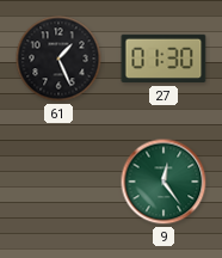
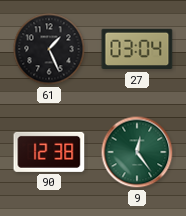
27: 01:30 -> 03:04
90: none -> 12:38
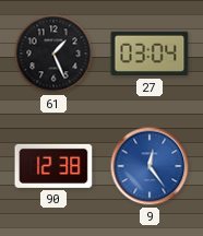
9 dial: green -> blue
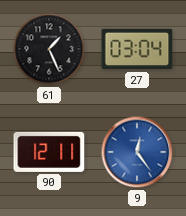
90: 12:38 -> 12:11
